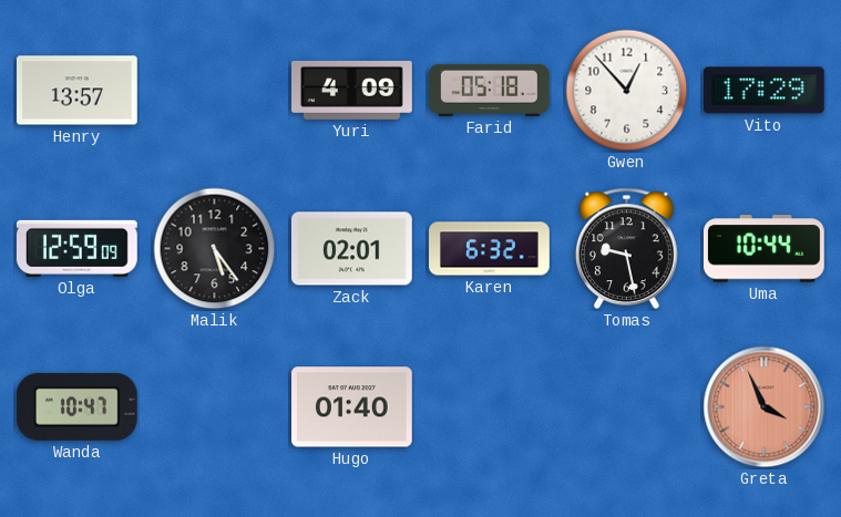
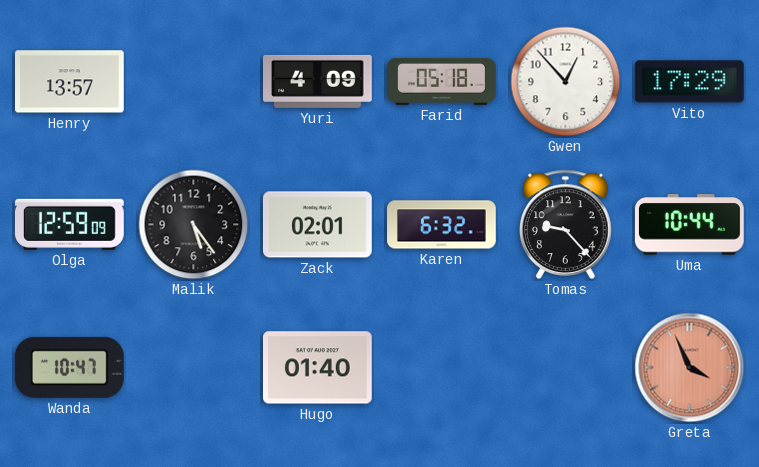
Tomas: 9:28 -> 9:23
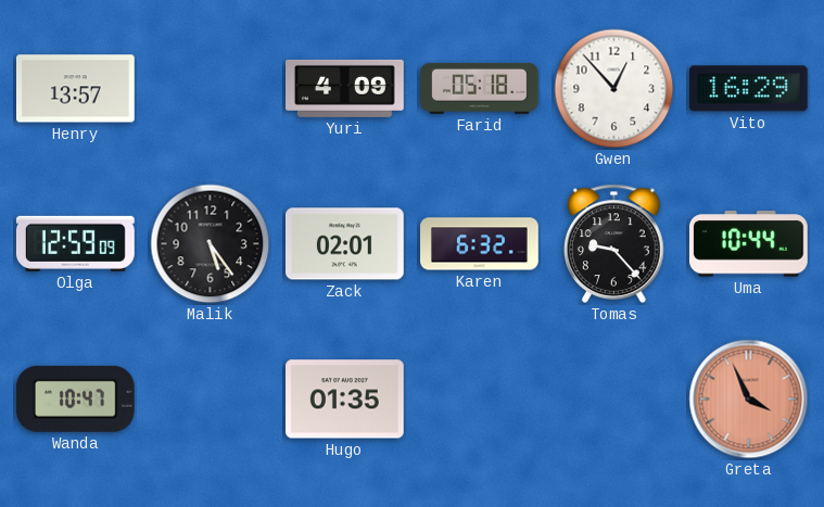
Vito: 17:29 -> 16:29
Hugo: 01:40 -> 01:35
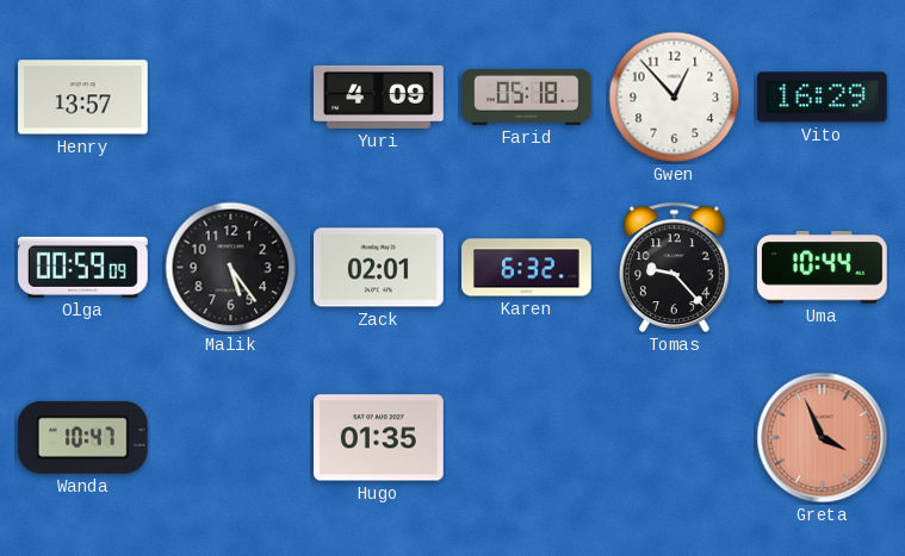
Olga: 12:59 -> 00:59
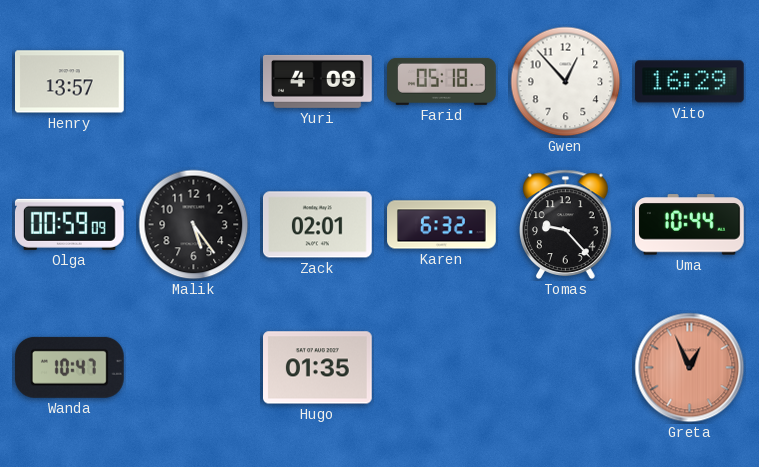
Greta: 3:56 -> 12:56
